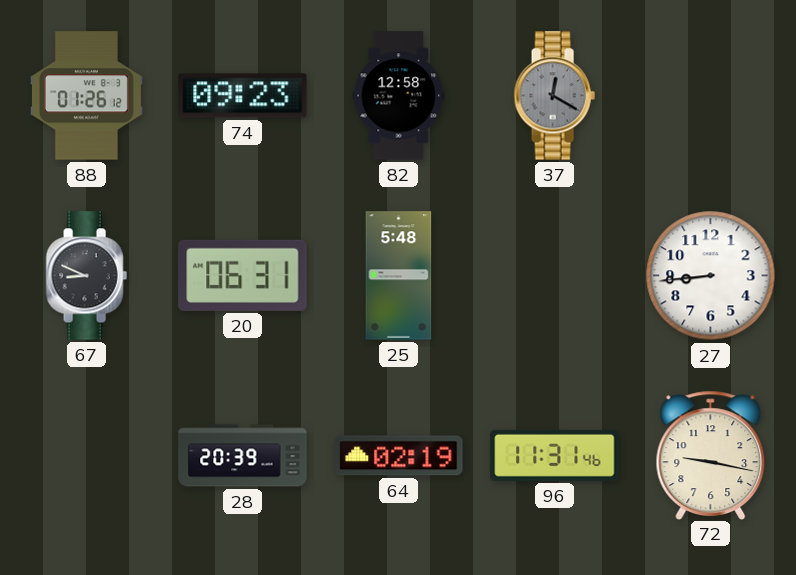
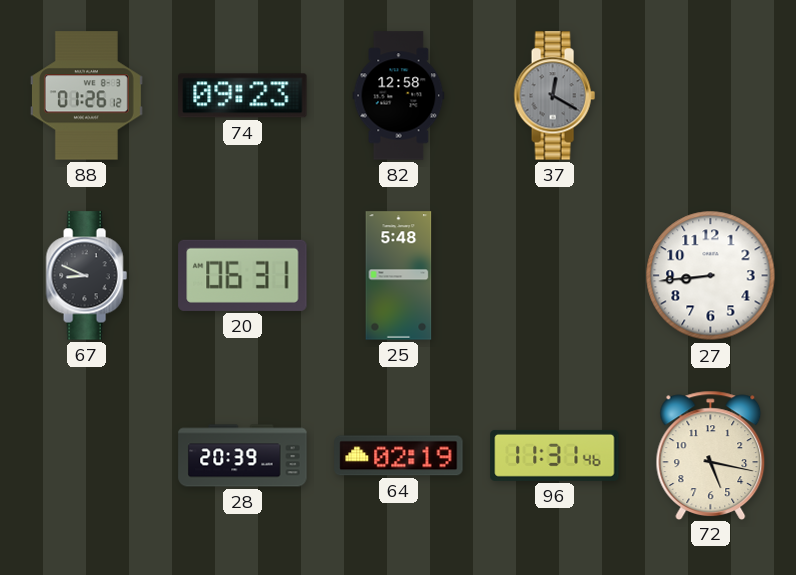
72: 9:17 -> 5:17
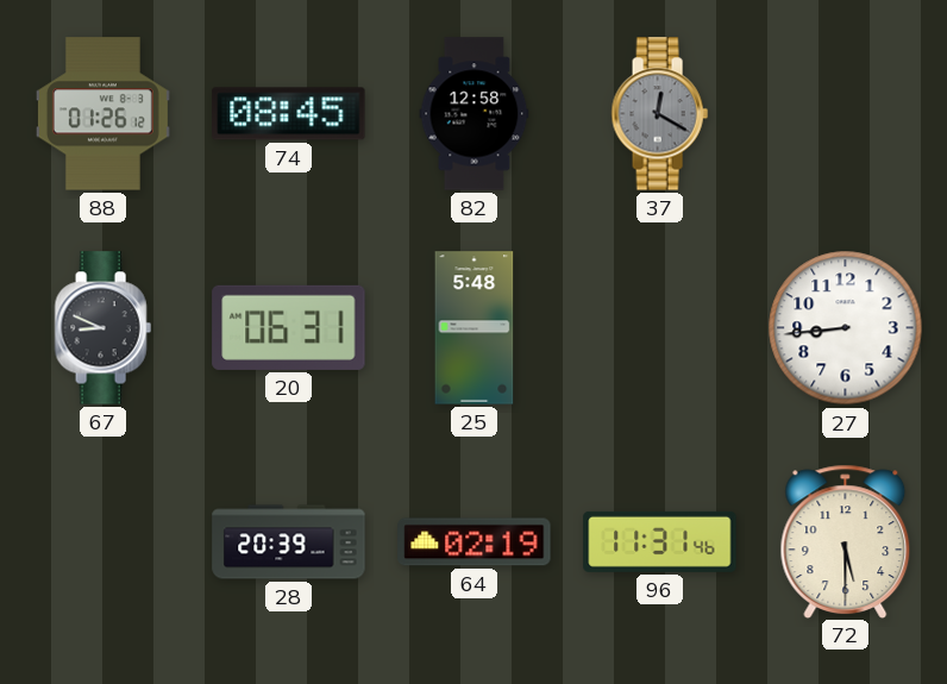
74: 09:23 -> 08:45
72: 5:17 -> 5:30
